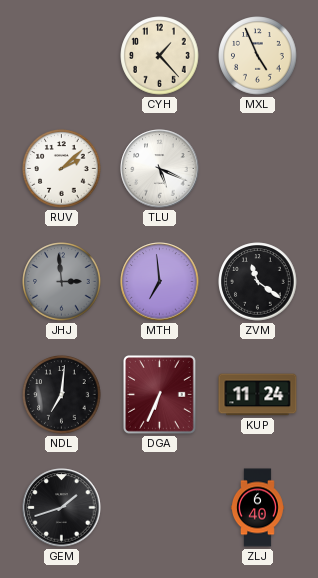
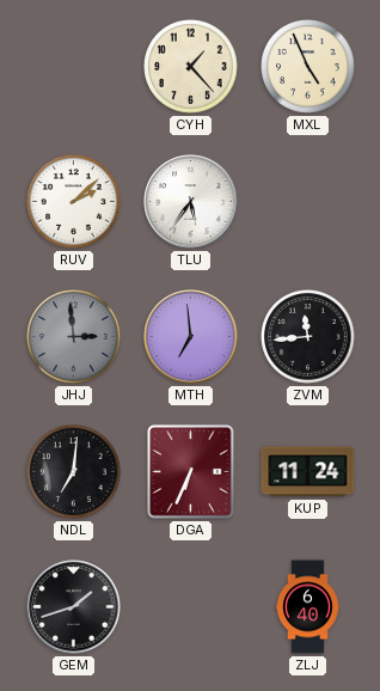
TLU: 5:19 -> 5:36
ZVM: 11:21 -> 11:44
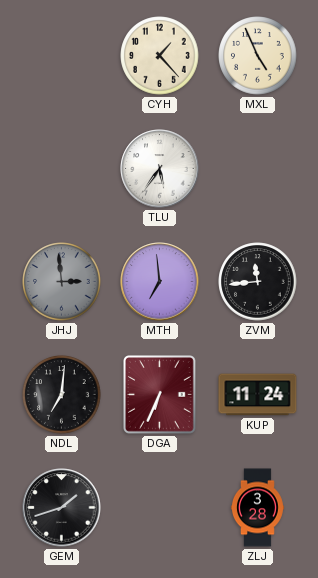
RUV: 2:08 -> none
ZLJ: 6:40 -> 3:28
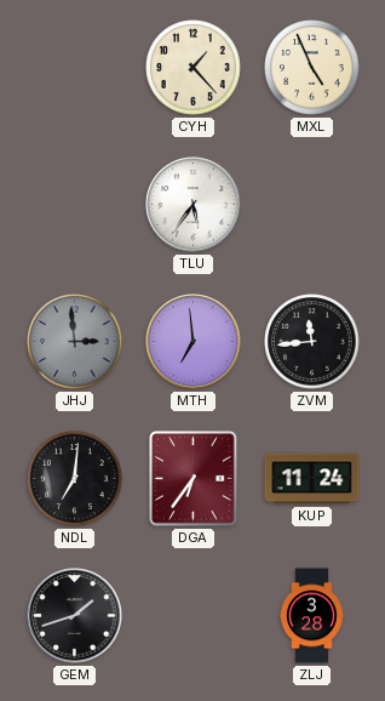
DGA: 6:34 -> 6:36
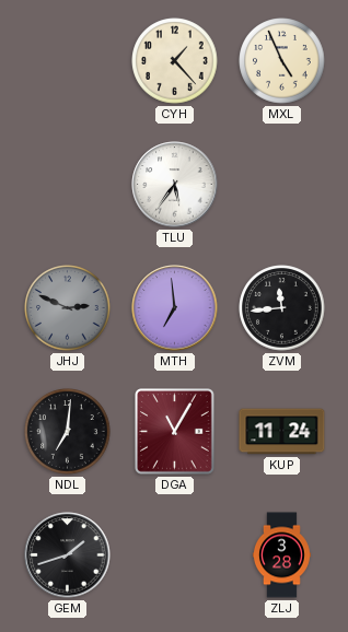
JHJ: 2:59 -> 2:49
DGA: 6:36 -> 11:05
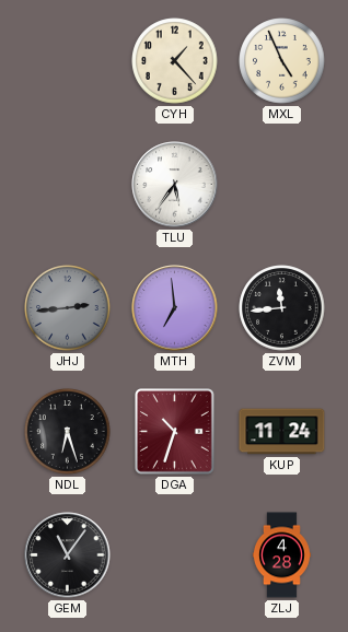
JHJ: 2:49 -> 2:44
NDL: 7:01 -> 6:27
DGA: 11:05 -> 10:33
GEM: 1:42 -> 11:06
ZLJ: 3:28 -> 4:28
